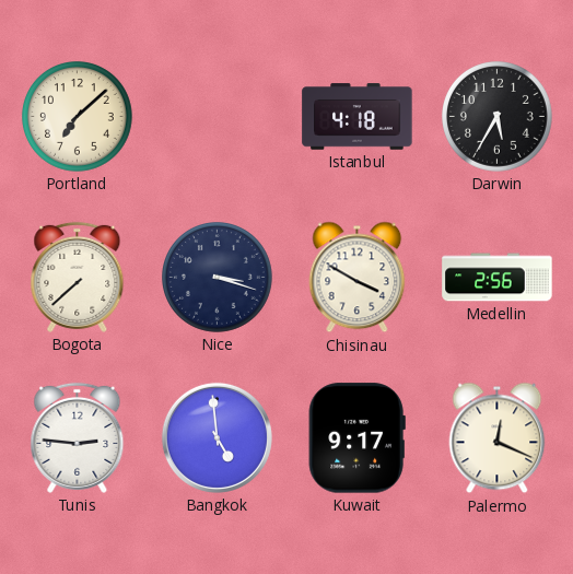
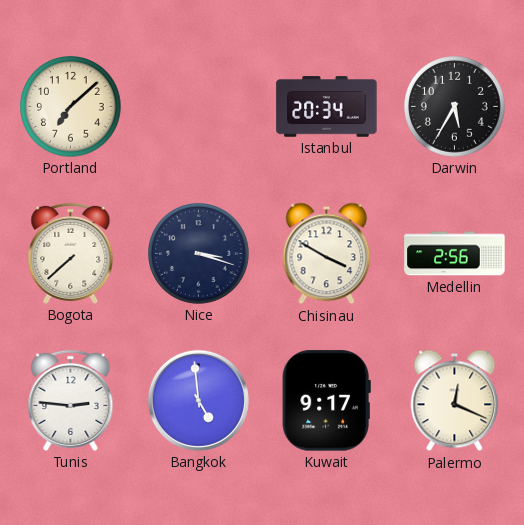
Istanbul: 4:18 -> 20:34
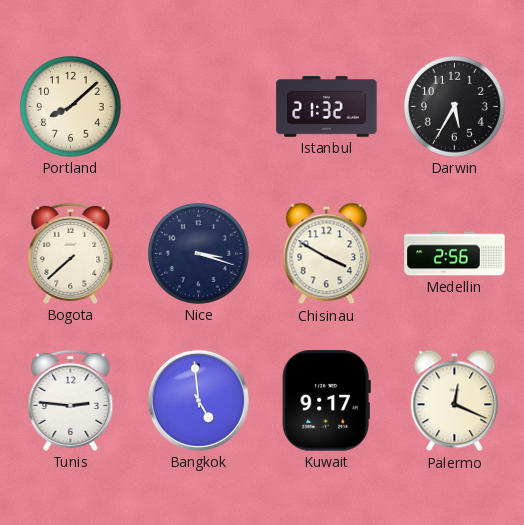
Portland: 7:08 -> 8:08
Istanbul: 20:34 -> 21:32
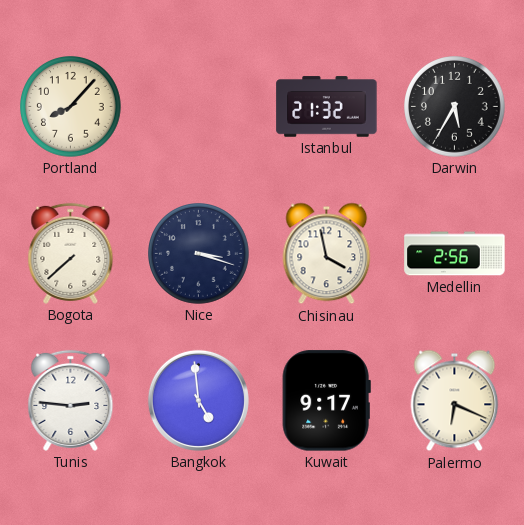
Portland: 8:08 -> 8:07
Chisinau: 3:50 -> 3:58
Palermo: 12:19 -> 6:19
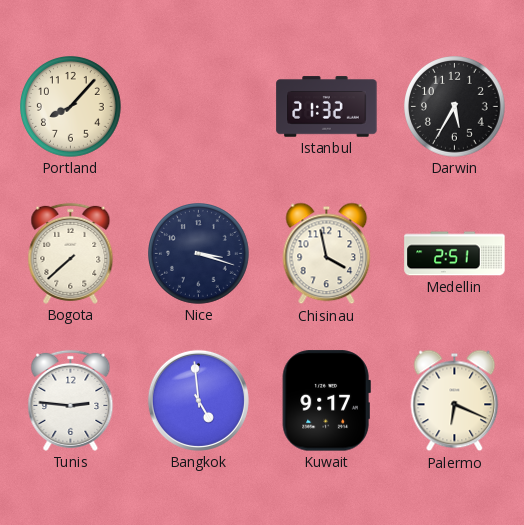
Medellin: 2:56 -> 2:51
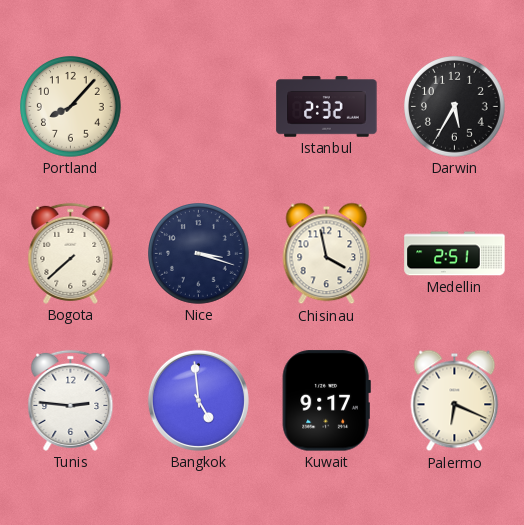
Istanbul: 21:32 -> 2:32
